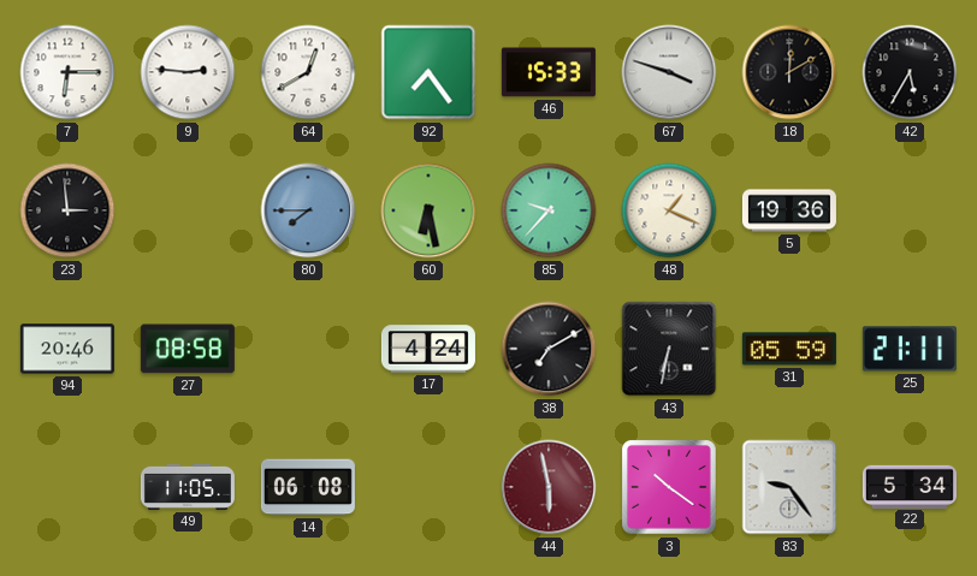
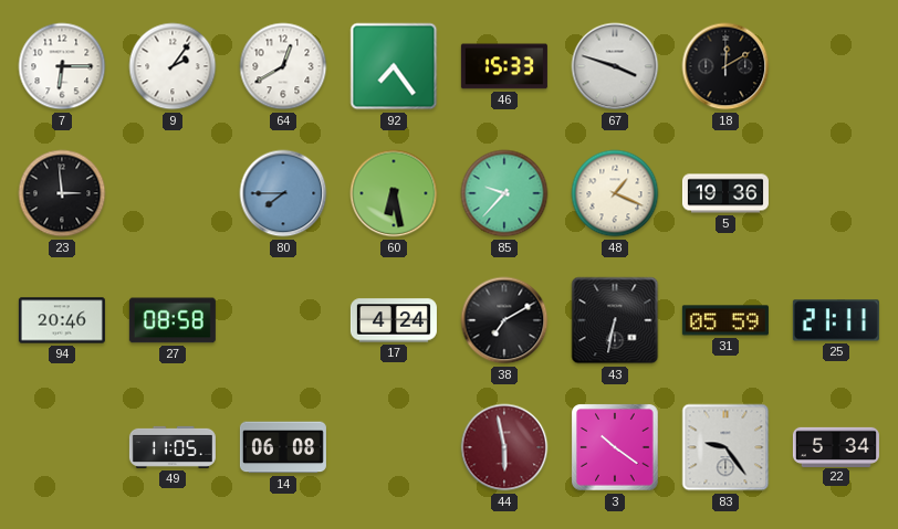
9: 2:46 -> 2:06
42: 5:35 -> none
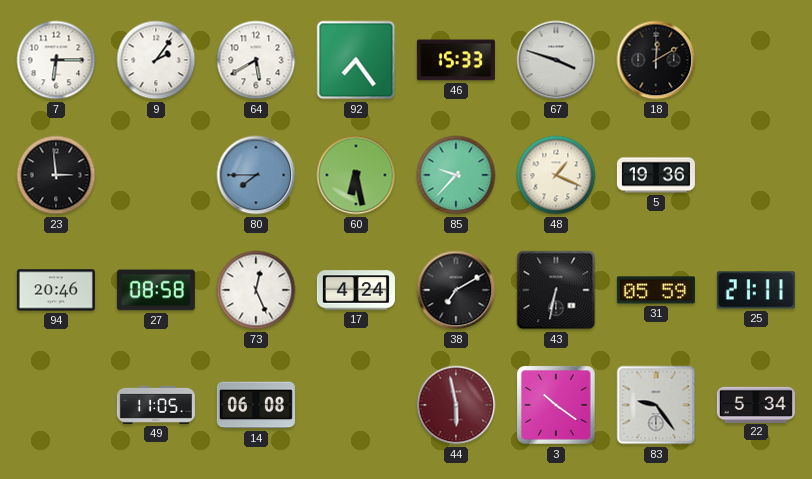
64: 12:40 -> 5:40
73: none -> 12:26
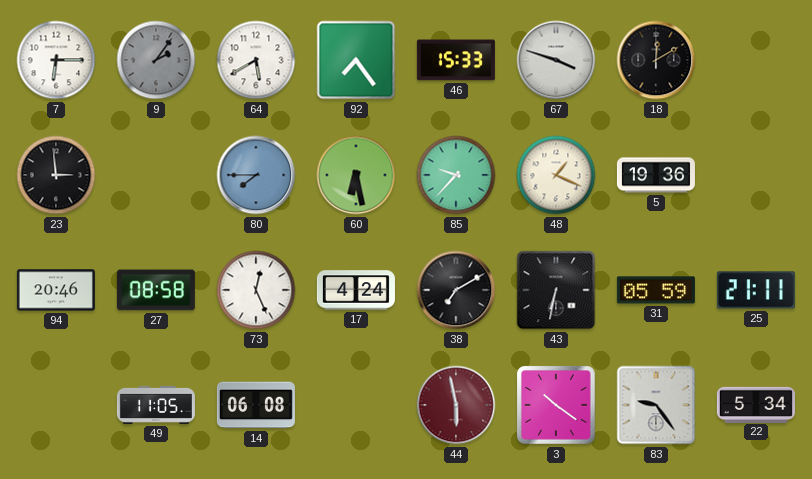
9 dial: white -> grey
